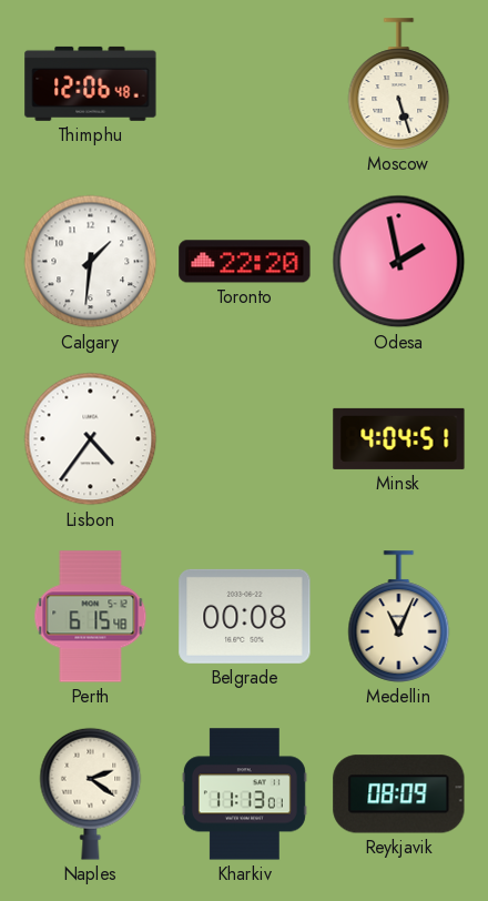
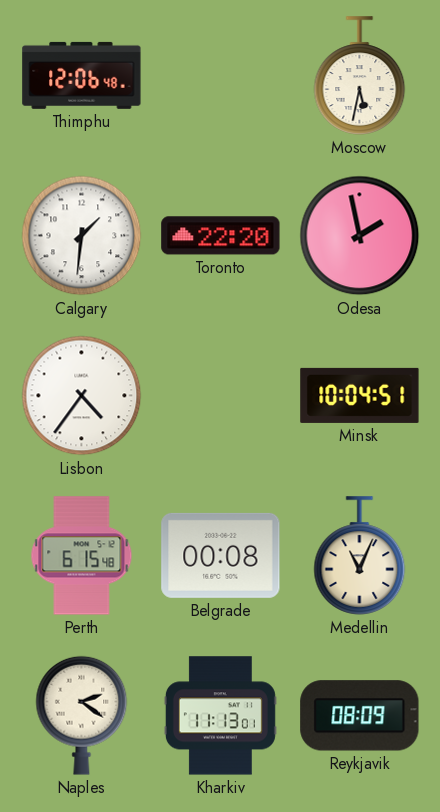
Moscow: 5:27 -> 5:32
Minsk: 4:04 -> 10:04
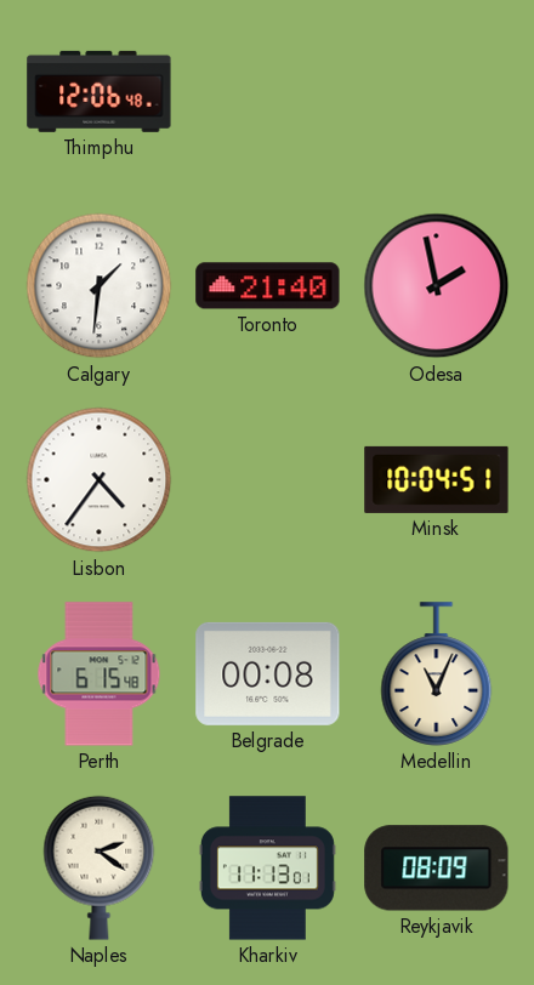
Moscow: 5:32 -> none
Toronto: 22:20 -> 21:40
